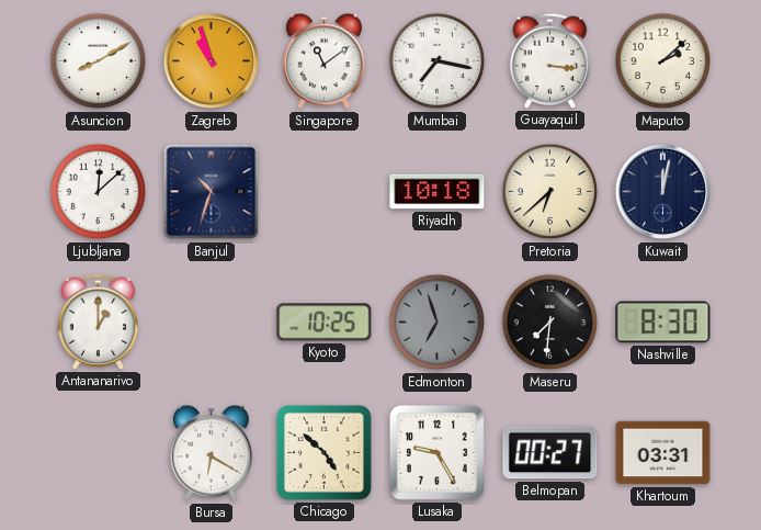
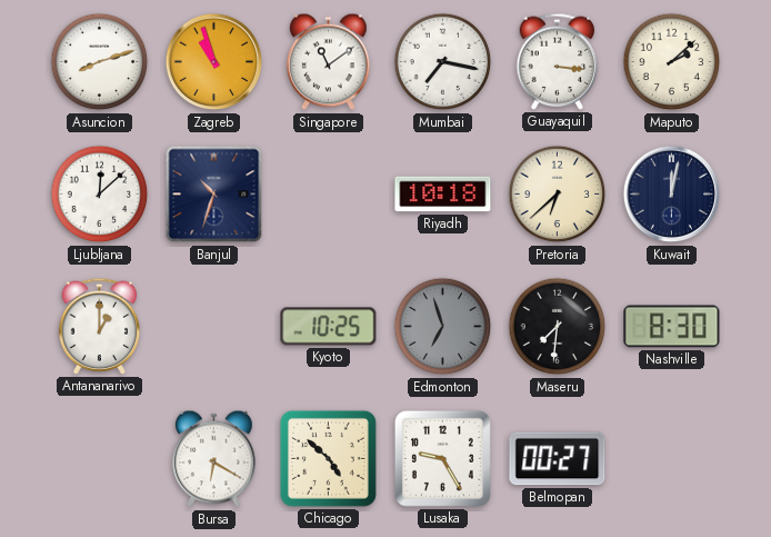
Asuncion: 8:10 -> 8:12
Khartoum: 03:31 -> none
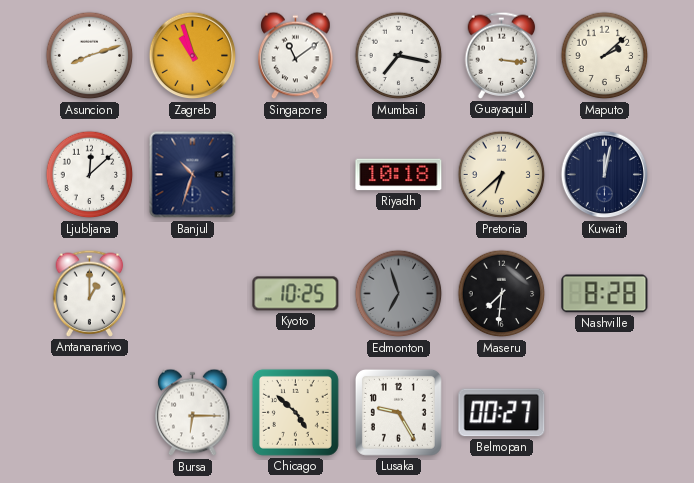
Nashville: 8:30 -> 8:28
Bursa: 6:20 -> 6:15
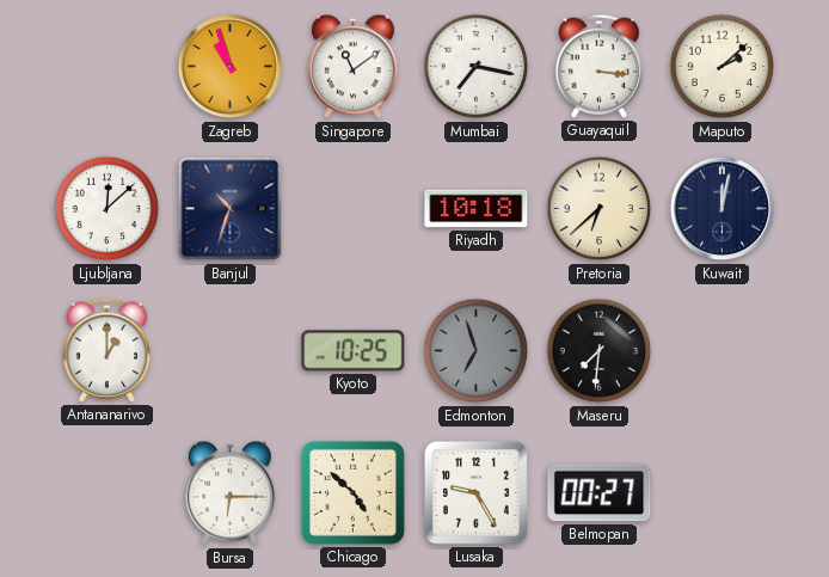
Asuncion: 8:12 -> none
Nashville: 8:28 -> none
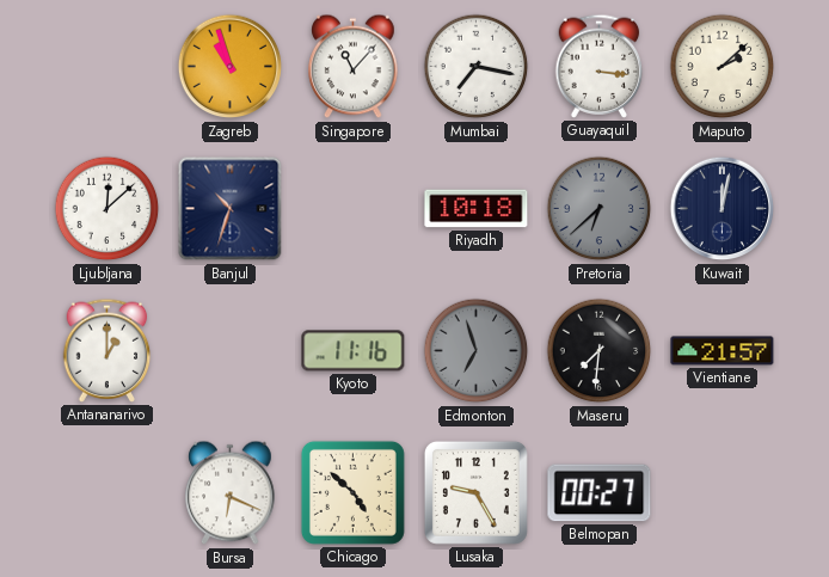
Singapore: 11:09 -> 11:07
Pretoria dial: cream -> grey
Kyoto: 10:25 -> 11:16
Vientiane: none -> 21:57
Bursa: 6:15 -> 6:19
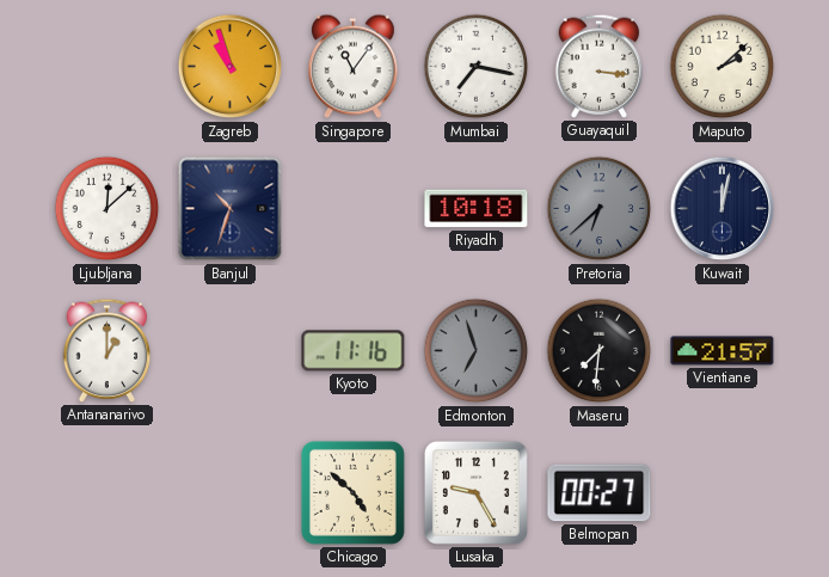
Singapore: 11:07 -> 11:06
Bursa: 6:19 -> none
